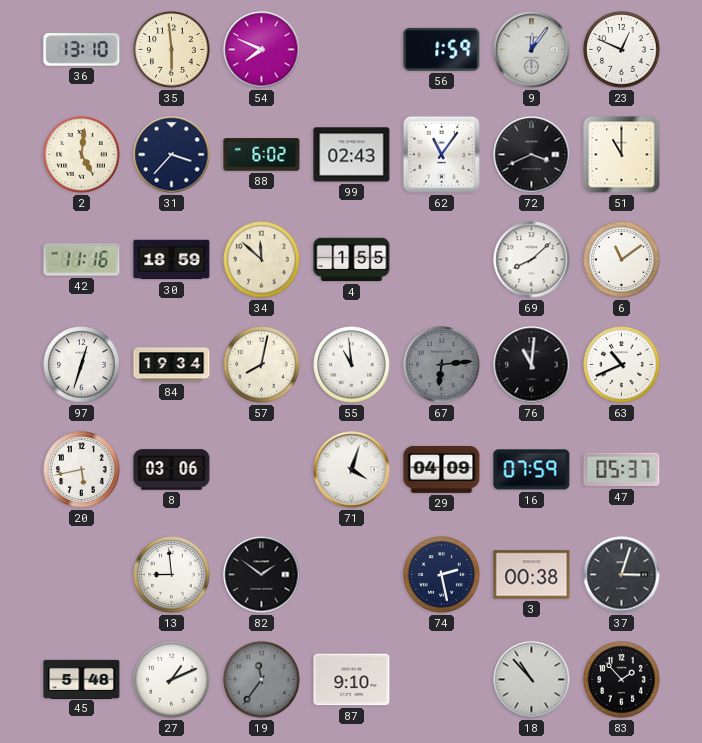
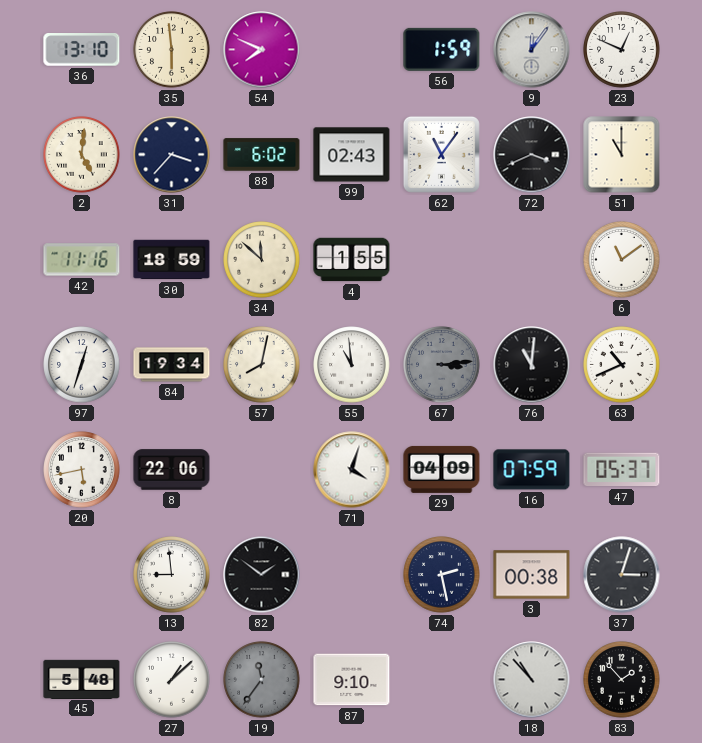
69: 8:08 -> none
67: 6:14 -> 3:14
8: 03:06 -> 22:06
27: 1:11 -> 1:08
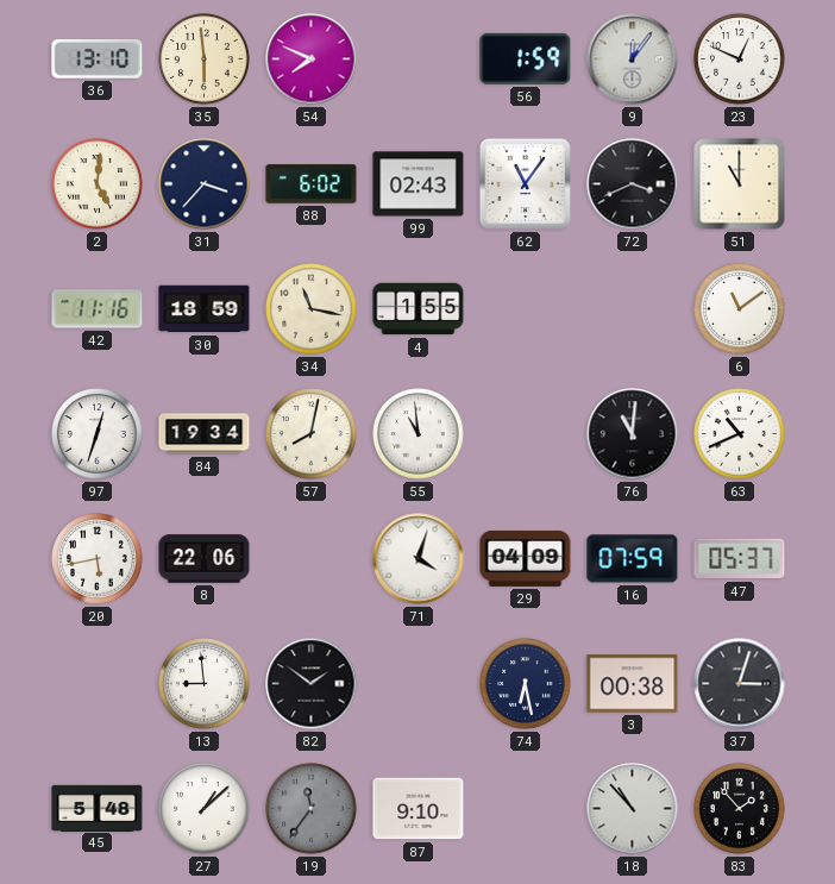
34: 11:52 -> 11:17
67: 3:14 -> none
74: 2:28 -> 6:28
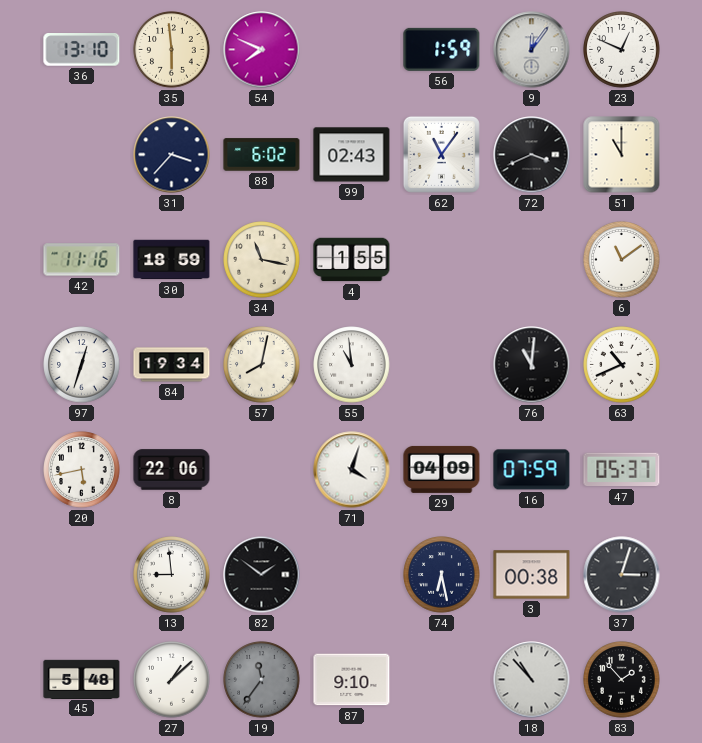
2: 5:01 -> none
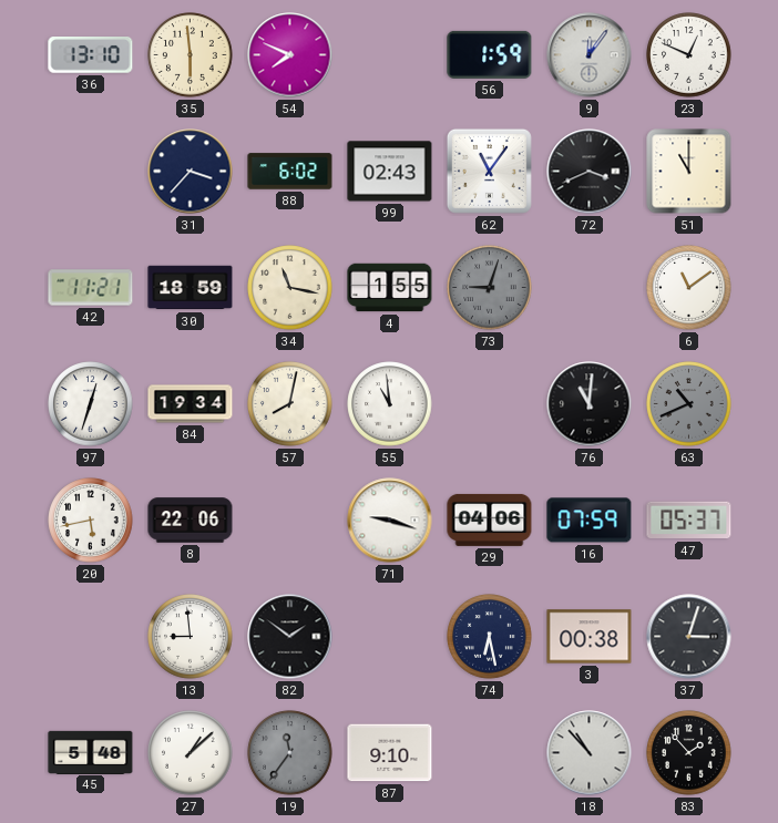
42: 11:16 -> 11:21
73: none -> 9:03
63 dial: white -> grey
71: 4:03 -> 9:18
29: 04:09 -> 04:06
